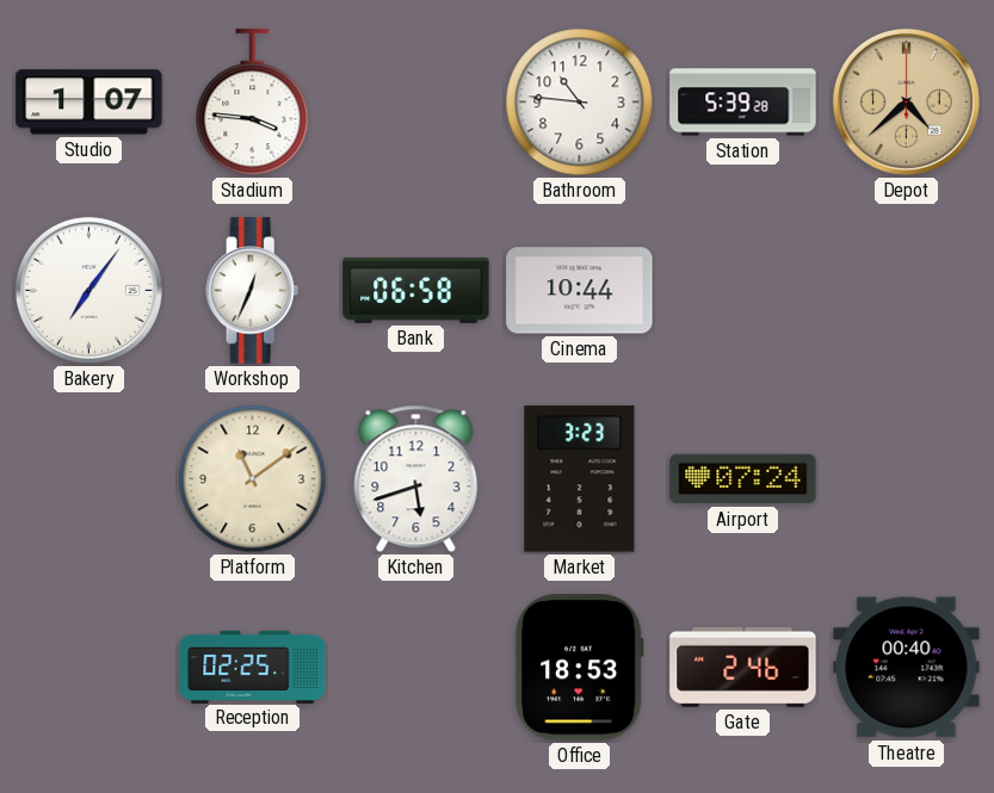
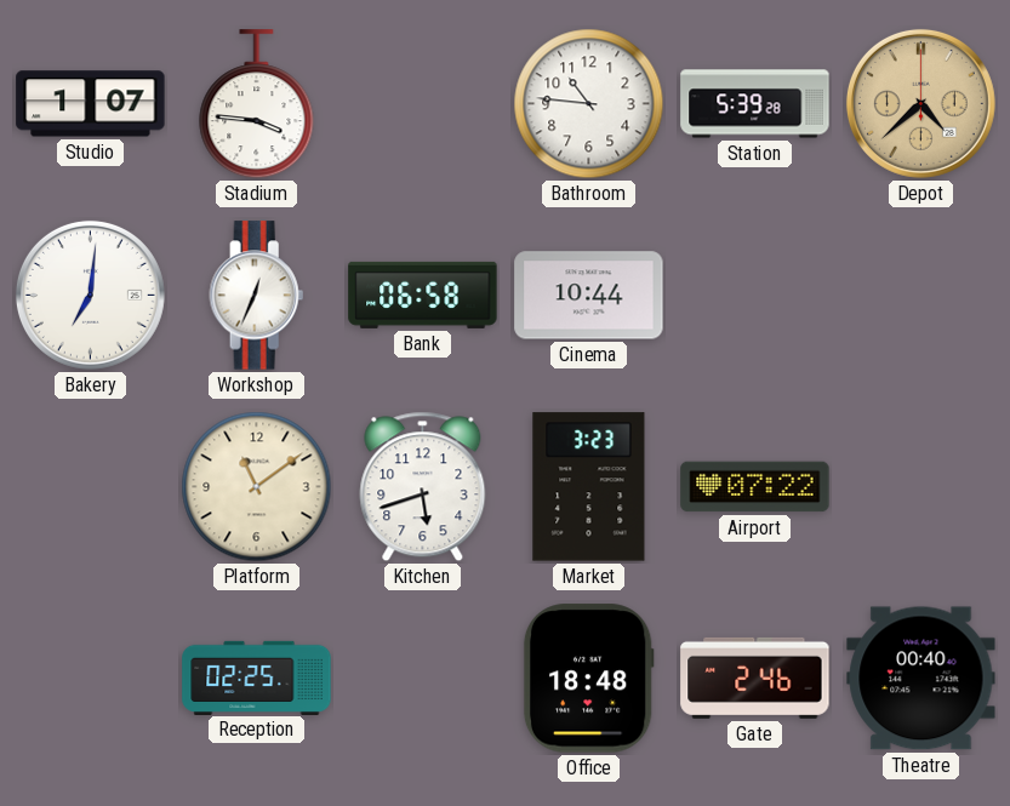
Bakery: 7:06 -> 7:01
Airport: 07:24 -> 07:22
Office: 18:53 -> 18:48
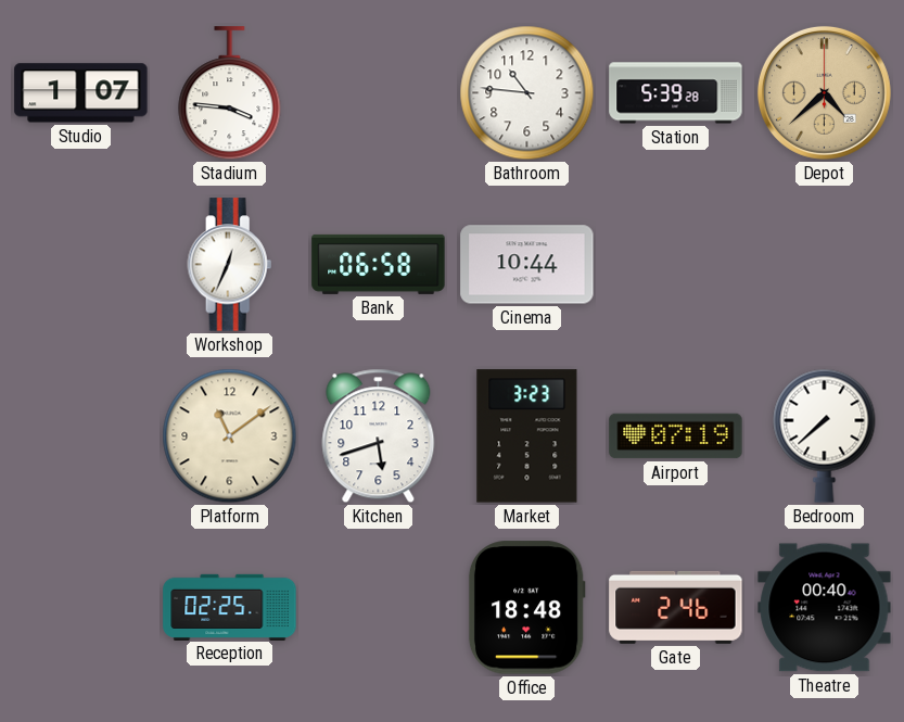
Bakery: 7:01 -> none
Airport: 07:22 -> 07:19
Bedroom: none -> 7:38
